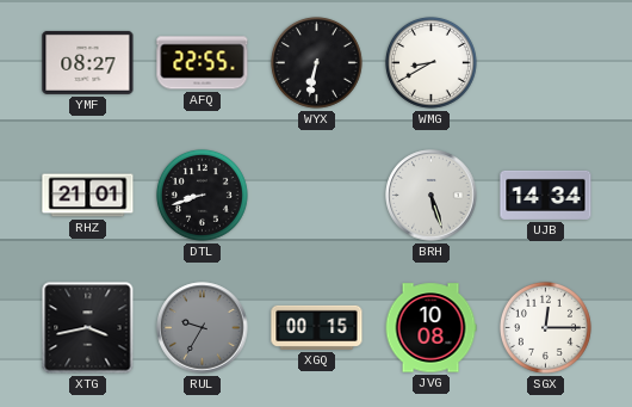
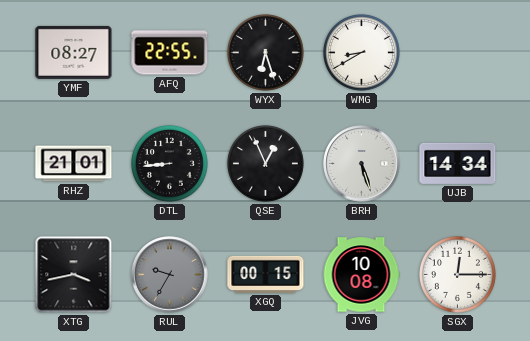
WYX: 6:32 -> 6:27
DTL: 8:42 -> 8:44
QSE: none -> 12:56
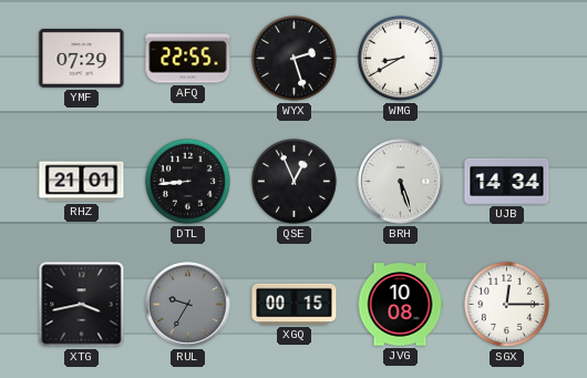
YMF: 08:27 -> 07:29
WYX: 6:27 -> 2:27
